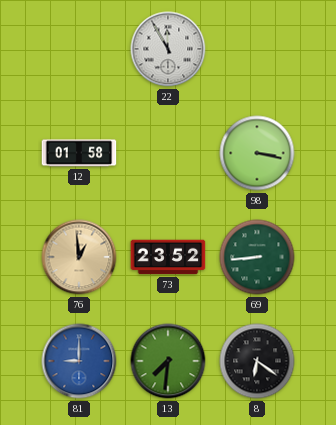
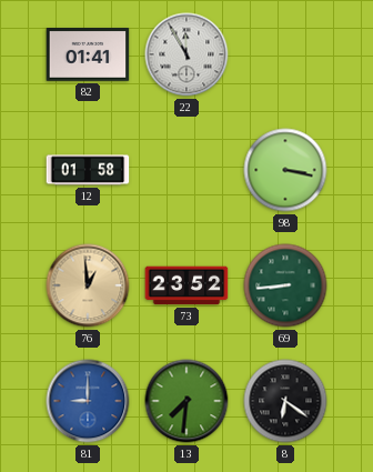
82: none -> 01:41
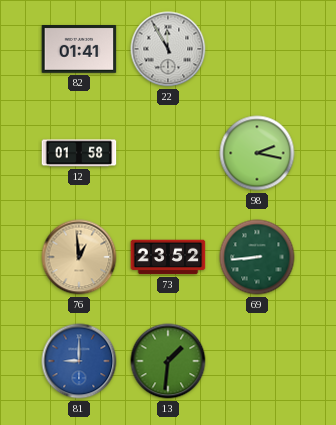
98: 3:17 -> 2:17
13: 7:31 -> 1:31
8: 6:21 -> none
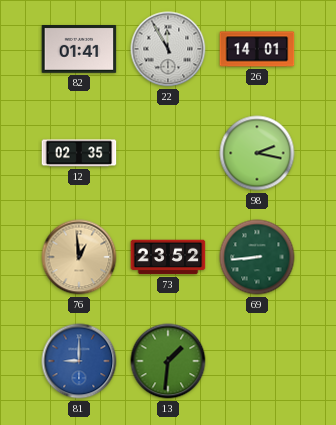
26: none -> 14:01
12: 01:58 -> 02:35
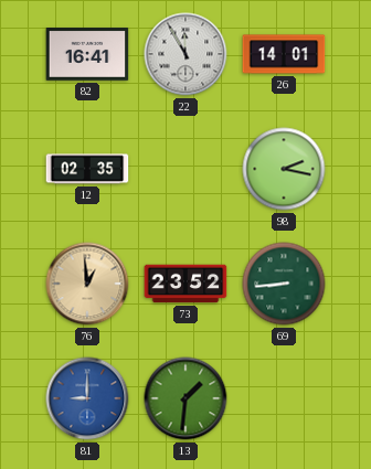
82: 01:41 -> 16:41
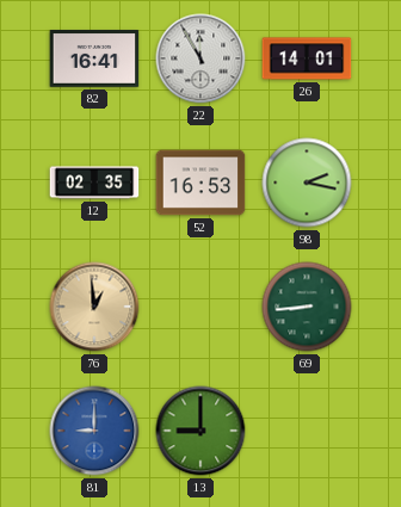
52: none -> 16:53
73: 23:52 -> none
13: 1:31 -> 9:00
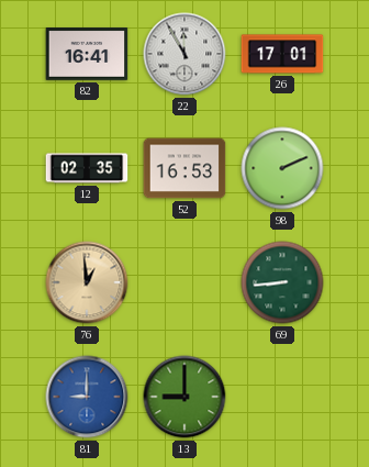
26: 14:01 -> 17:01
98: 2:17 -> 2:11
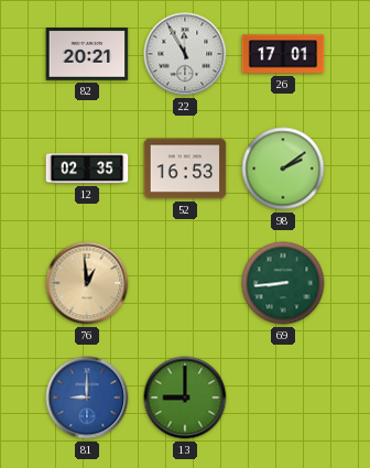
82: 16:41 -> 20:21
98: 2:11 -> 2:09
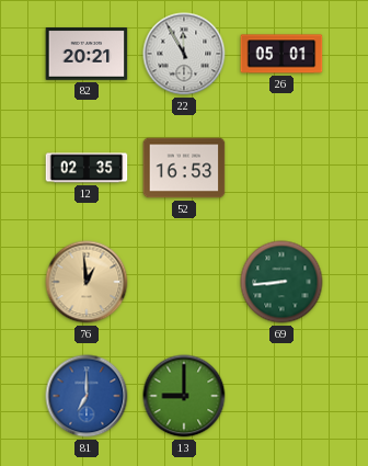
26: 17:01 -> 05:01
98: 2:09 -> none
81: 9:00 -> 7:00
